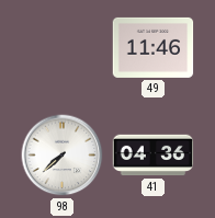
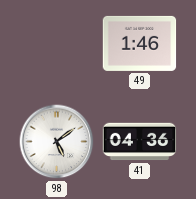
49: 11:46 -> 1:46
98: 7:38 -> 5:09
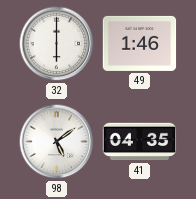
32: none -> 6:00
41: 04:36 -> 04:35
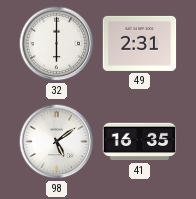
49: 1:46 -> 2:31
41: 04:35 -> 16:35
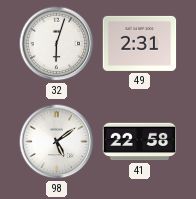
32: 6:00 -> 6:03
41: 16:35 -> 22:58
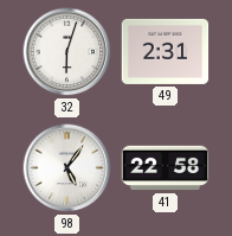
98: 5:09 -> 5:06
